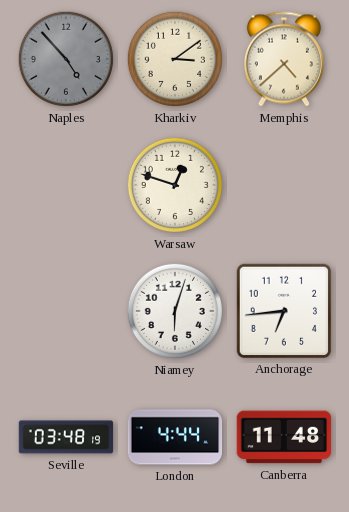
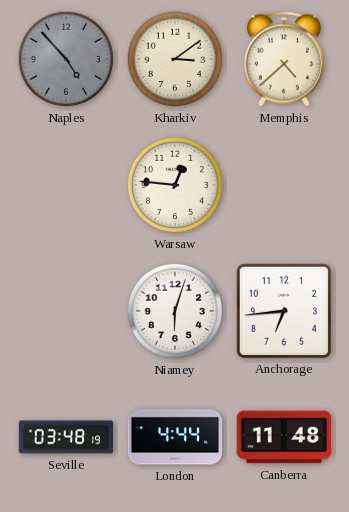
Warsaw: 12:48 -> 12:46
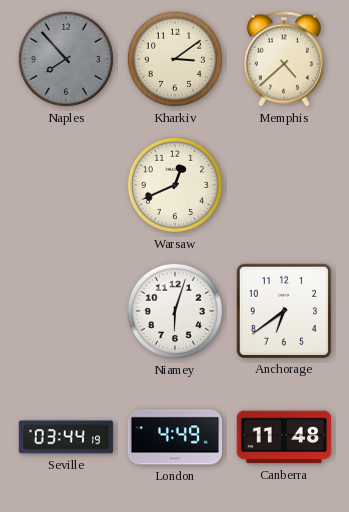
Naples: 4:53 -> 7:53
Warsaw: 12:46 -> 12:41
Anchorage: 6:44 -> 6:39
Seville: 03:48 -> 03:44
London: 4:44 -> 4:49
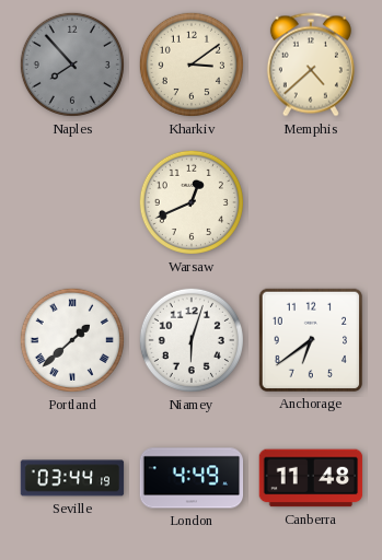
Portland: none -> 1:38
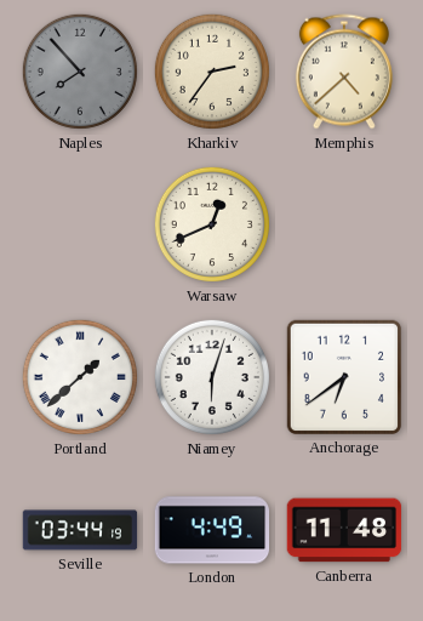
Kharkiv: 3:09 -> 2:36
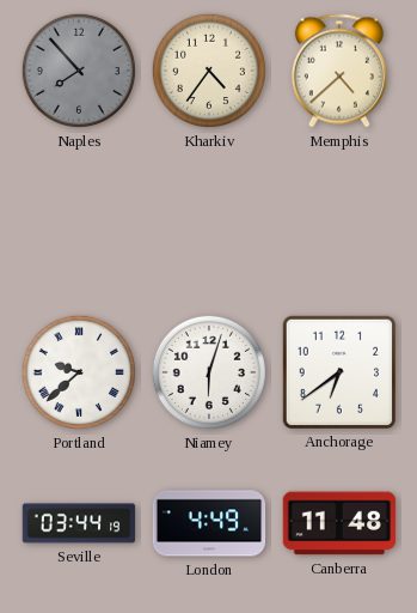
Kharkiv: 2:36 -> 4:36
Warsaw: 12:41 -> none
Portland: 1:38 -> 9:38
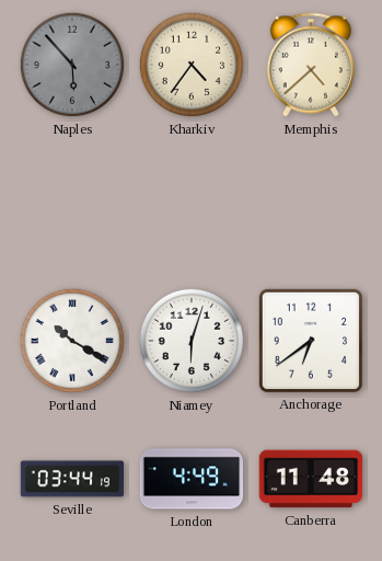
Naples: 7:53 -> 5:53
Portland: 9:38 -> 10:20
